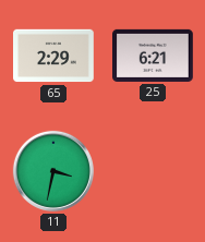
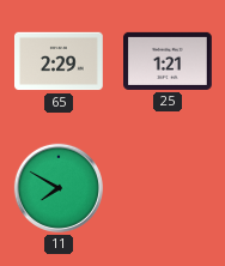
25: 6:21 -> 1:21
11: 3:32 -> 7:50
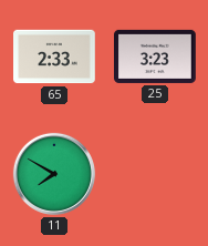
65: 2:29 -> 2:33
25: 1:21 -> 3:23
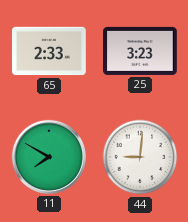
44: none -> 9:01
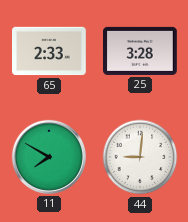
25: 3:23 -> 3:28
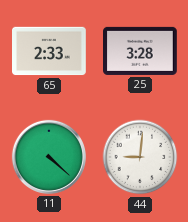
11: 7:50 -> 4:22
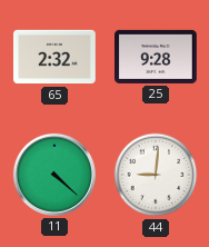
65: 2:33 -> 2:32
25: 3:28 -> 9:28
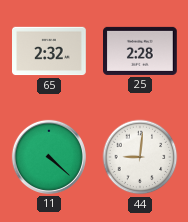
25: 9:28 -> 2:28
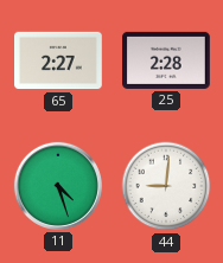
65: 2:32 -> 2:27
11: 4:22 -> 4:27
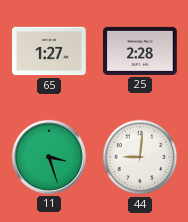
65: 2:27 -> 1:27
11: 4:27 -> 3:27
